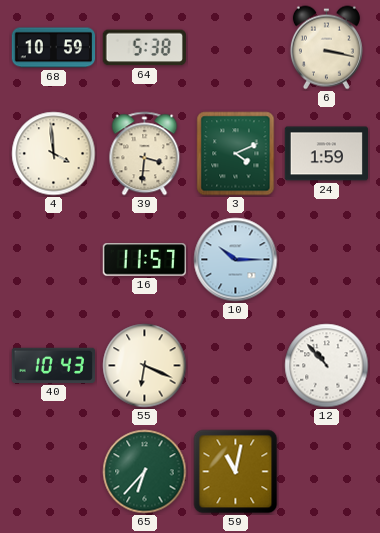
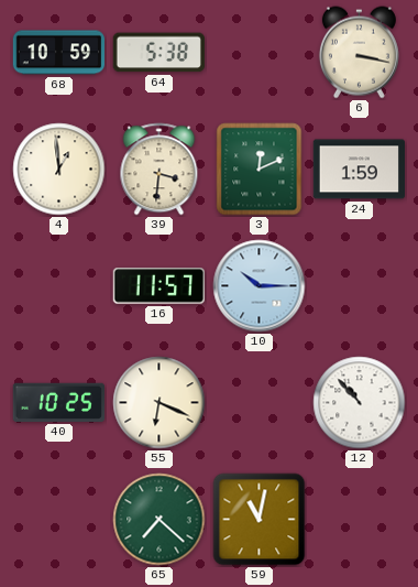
4: 3:59 -> 12:59
3: 4:11 -> 12:11
40: 10:43 -> 10:25
65: 6:37 -> 7:22
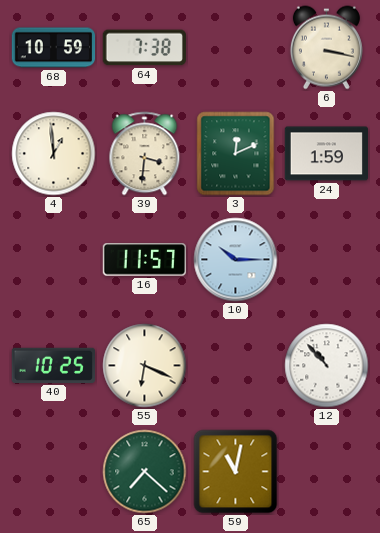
64: 5:38 -> 7:38
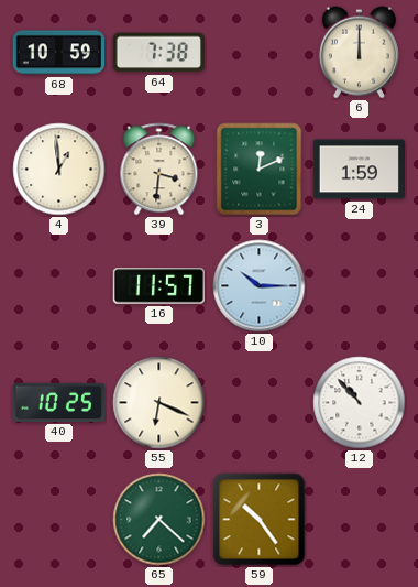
6: 3:17 -> 12:00
59: 11:02 -> 10:24
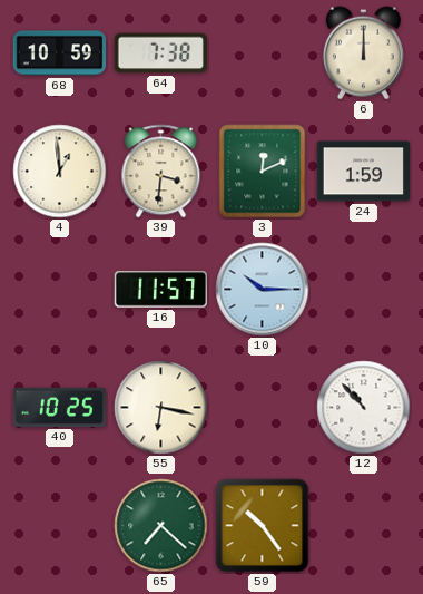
55: 6:19 -> 6:17
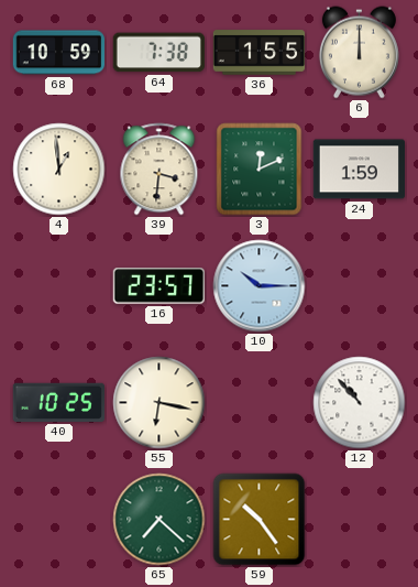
36: none -> 1:55
16: 11:57 -> 23:57
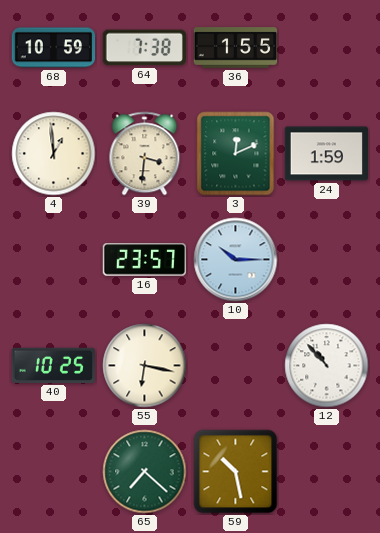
6: 12:00 -> none
59: 10:24 -> 10:28
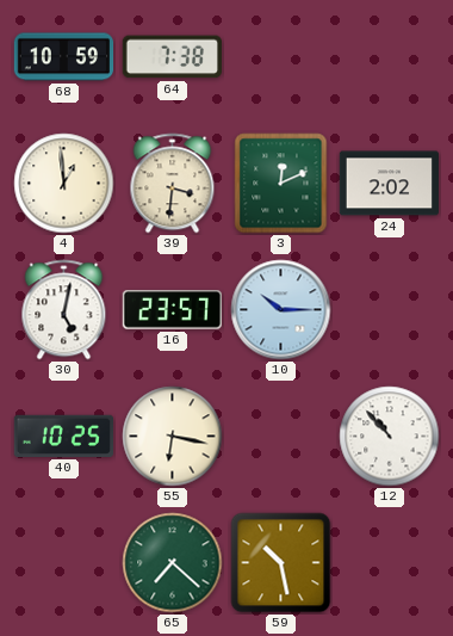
36: 1:55 -> none
24: 1:59 -> 2:02
30: none -> 5:02
